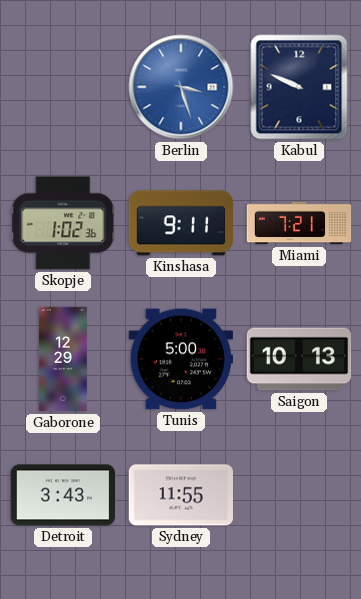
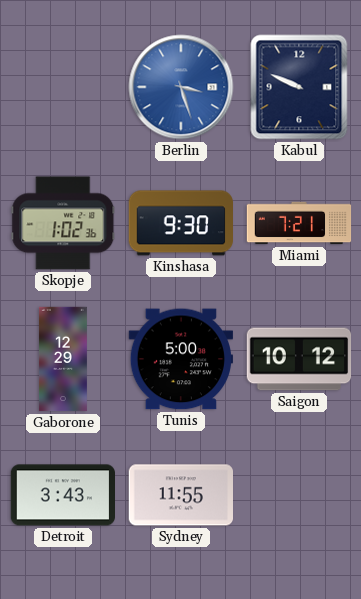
Kinshasa: 9:11 -> 9:30
Saigon: 10:13 -> 10:12
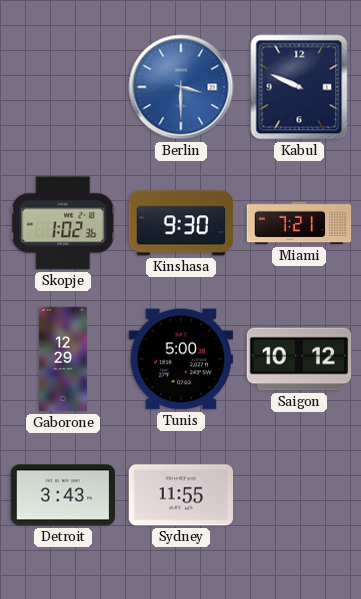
Berlin: 3:27 -> 3:30
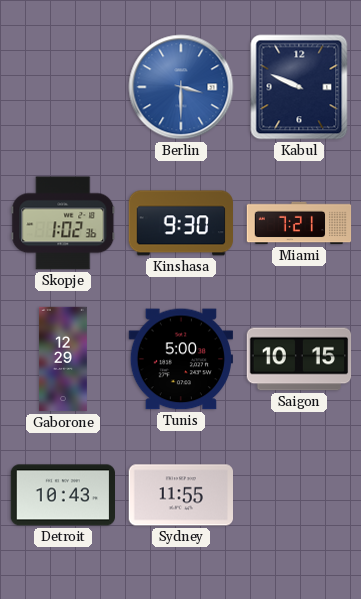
Saigon: 10:12 -> 10:15
Detroit: 3:43 -> 10:43
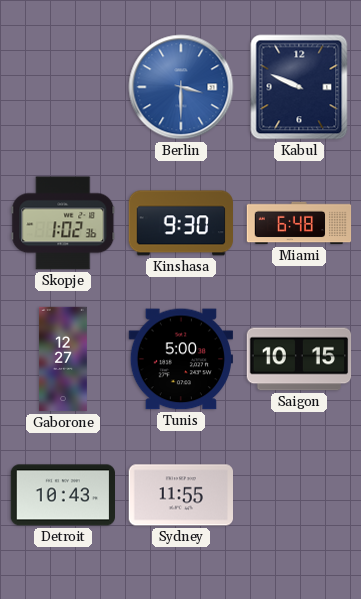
Miami: 7:21 -> 6:48
Gaborone: 12:29 -> 12:27
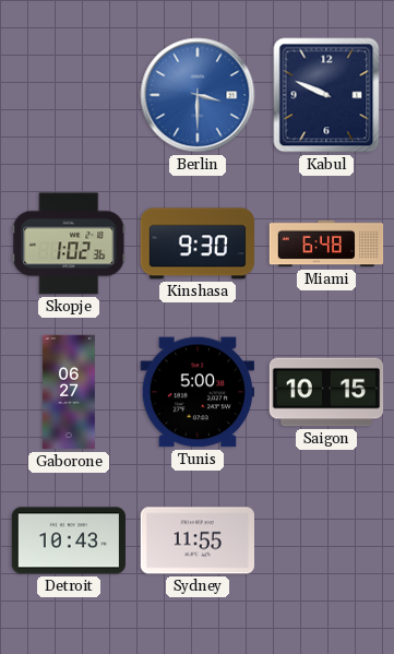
Gaborone: 12:27 -> 06:27
